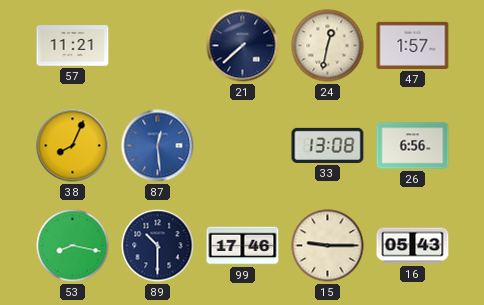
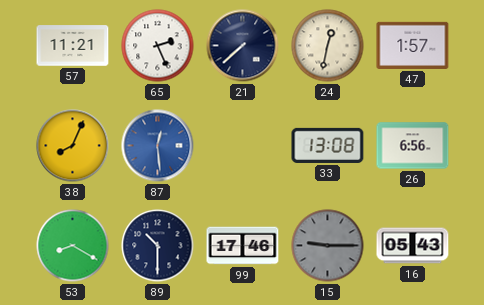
65: none -> 2:26
53: 8:17 -> 8:20
15 dial: cream -> grey
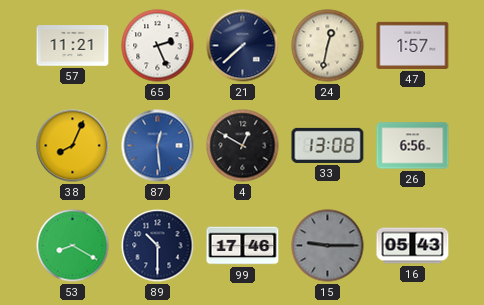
4: none -> 12:50
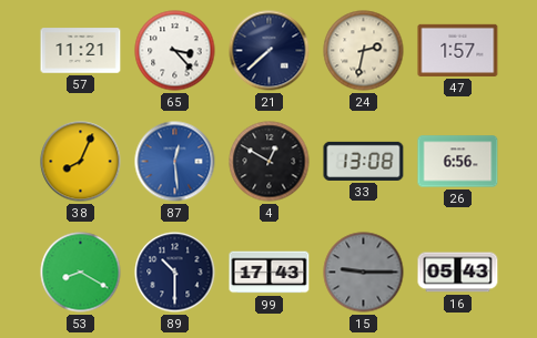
65: 2:26 -> 3:23
24: 12:32 -> 2:32
99: 17:46 -> 17:43
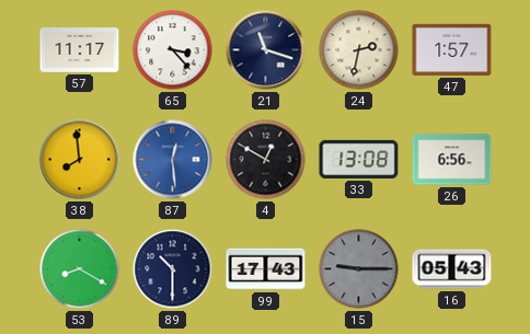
57: 11:21 -> 11:17
21: 7:38 -> 11:18
38: 8:04 -> 7:59
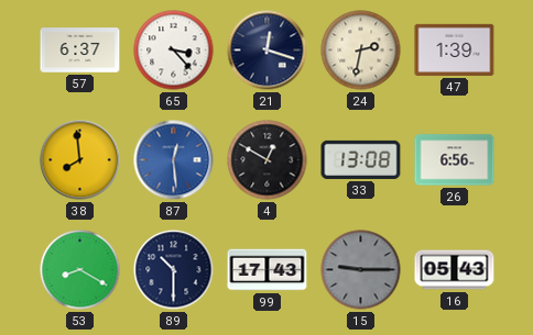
57: 11:17 -> 6:37
21: 11:18 -> 12:18
47: 1:57 -> 1:39
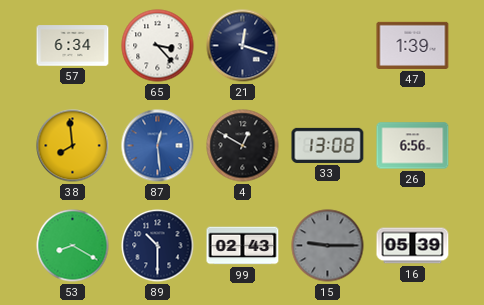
57: 6:37 -> 6:34
24: 2:32 -> none
99: 17:43 -> 02:43
16: 05:43 -> 05:39
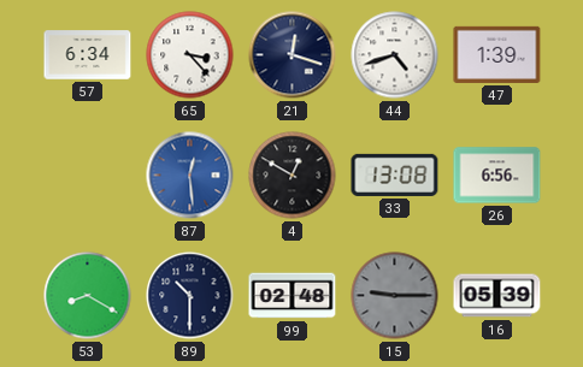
44: none -> 4:42
38: 7:59 -> none
99: 02:43 -> 02:48
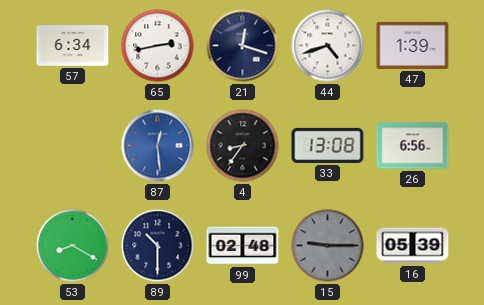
65: 3:23 -> 2:43
4: 12:50 -> 8:36
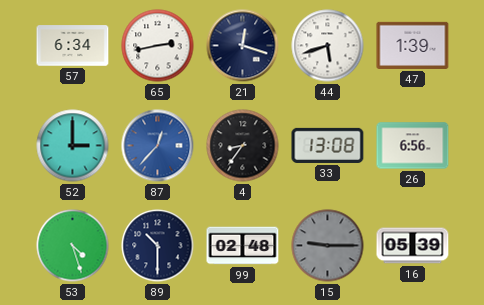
44: 4:42 -> 5:42
52: none -> 3:00
87: 12:29 -> 12:37
53: 8:20 -> 4:27
